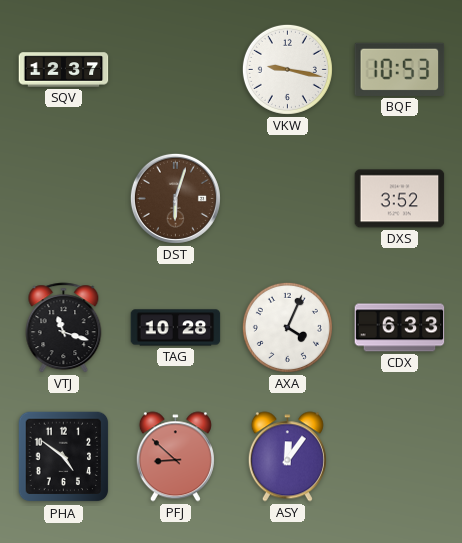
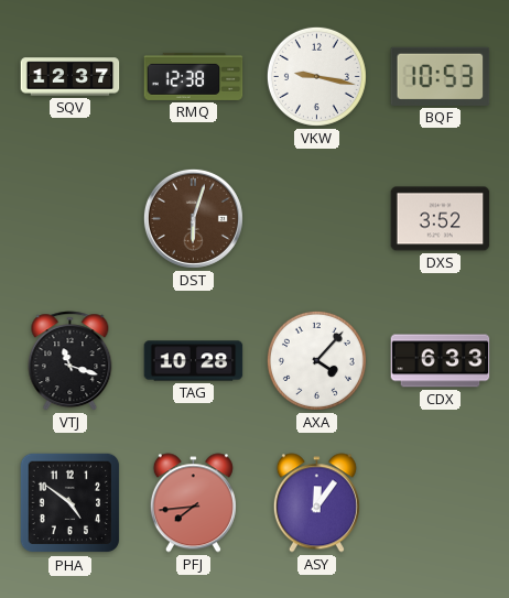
RMQ: none -> 12:38
AXA: 4:04 -> 4:07
PFJ: 8:52 -> 7:44
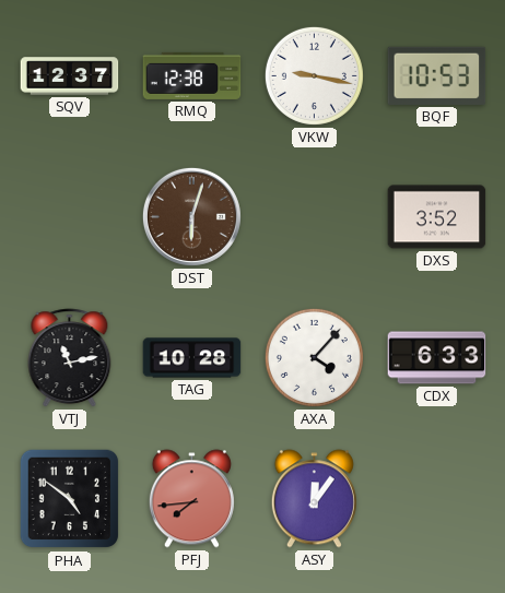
VTJ: 11:18 -> 11:13
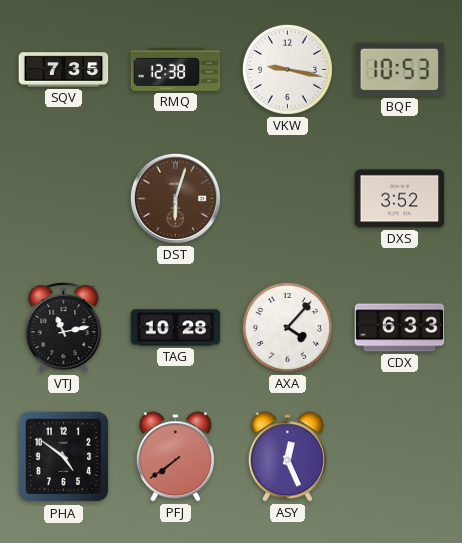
SQV: 12:37 -> 7:35
PFJ: 7:44 -> 7:39
ASY: 12:06 -> 12:26
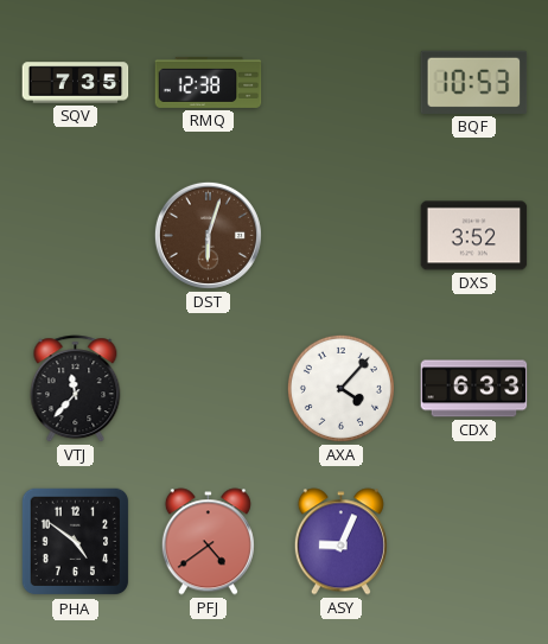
VKW: 9:17 -> none
VTJ: 11:13 -> 11:37
TAG: 10:28 -> none
PFJ: 7:39 -> 4:39
ASY: 12:26 -> 9:04
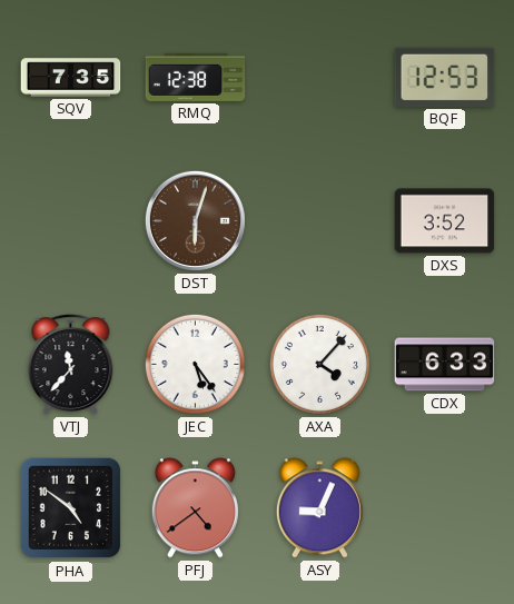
BQF: 10:53 -> 12:53
JEC: none -> 5:24
